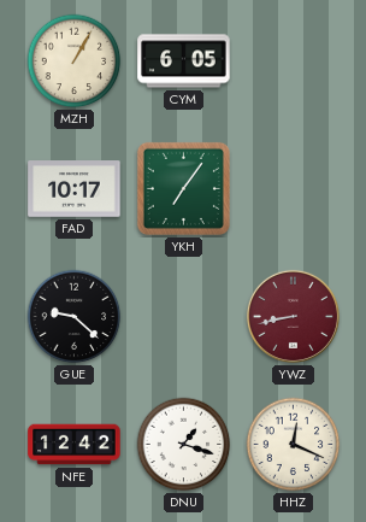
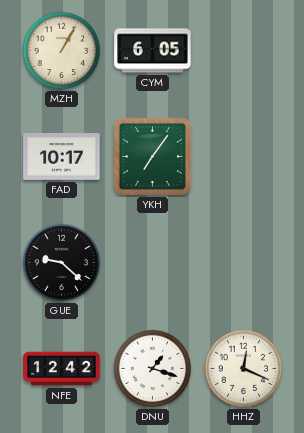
YWZ: 8:43 -> none
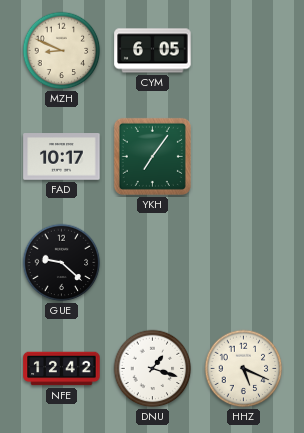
MZH: 1:05 -> 8:49
HHZ: 12:19 -> 5:19
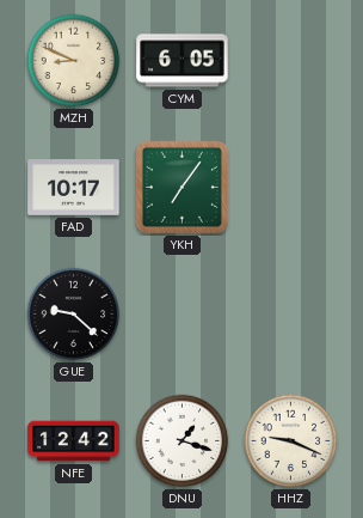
HHZ: 5:19 -> 9:19
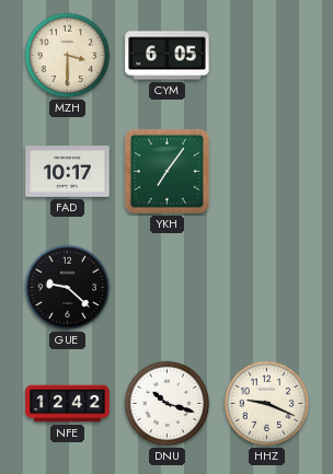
MZH: 8:49 -> 3:30
DNU: 1:18 -> 10:18
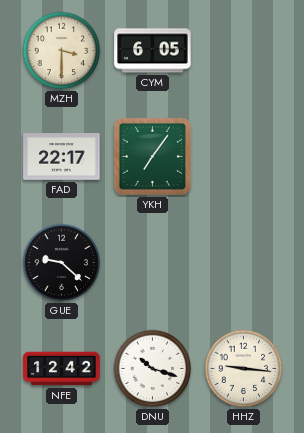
FAD: 10:17 -> 22:17
HHZ: 9:19 -> 9:16
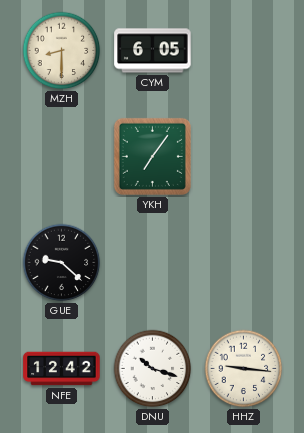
MZH: 3:30 -> 8:30
FAD: 22:17 -> none
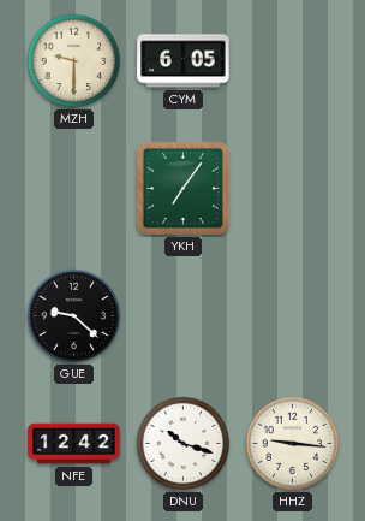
MZH: 8:30 -> 9:30
